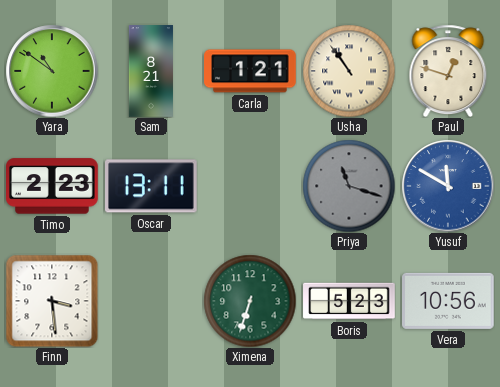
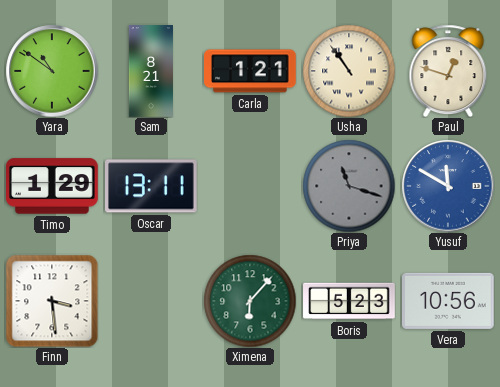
Timo: 2:23 -> 1:29
Ximena: 6:33 -> 6:07
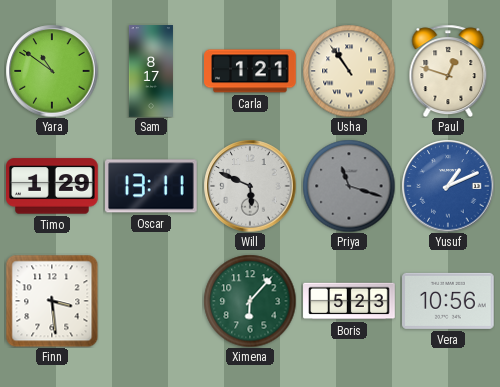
Sam: 8:21 -> 8:17
Will: none -> 5:49
Yusuf: 11:50 -> 1:11
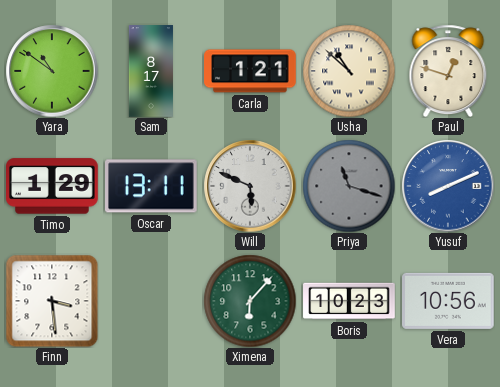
Usha: 10:54 -> 10:52
Yusuf: 1:11 -> 8:11
Boris: 5:23 -> 10:23
